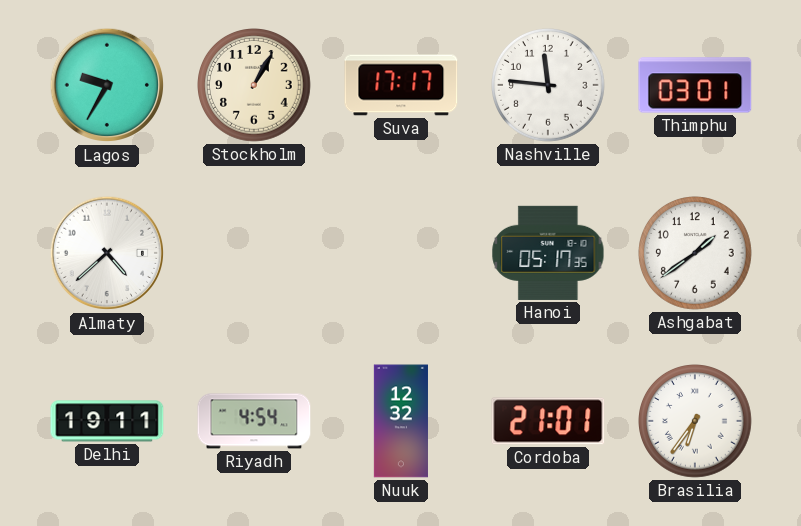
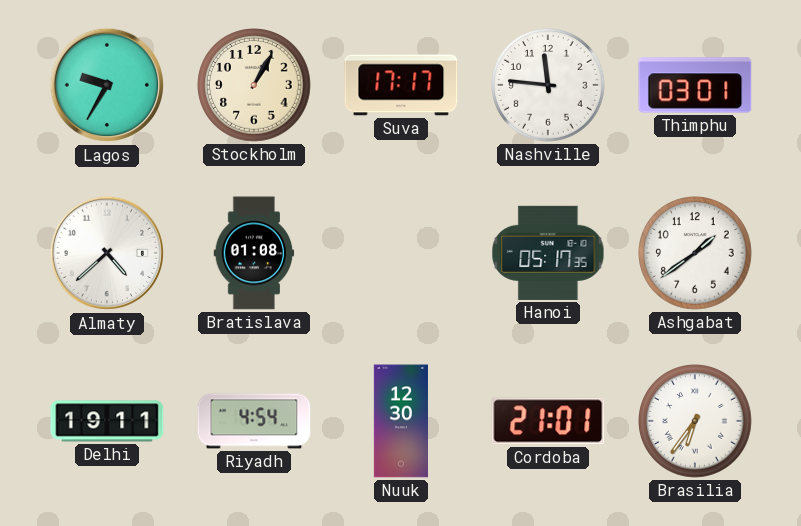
Bratislava: none -> 01:08
Nuuk: 12:32 -> 12:30
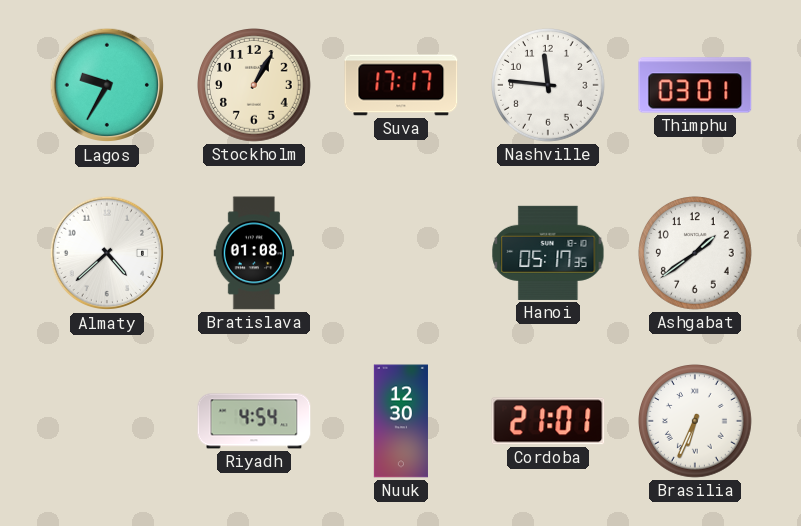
Delhi: 19:11 -> none
Brasilia: 6:36 -> 6:34
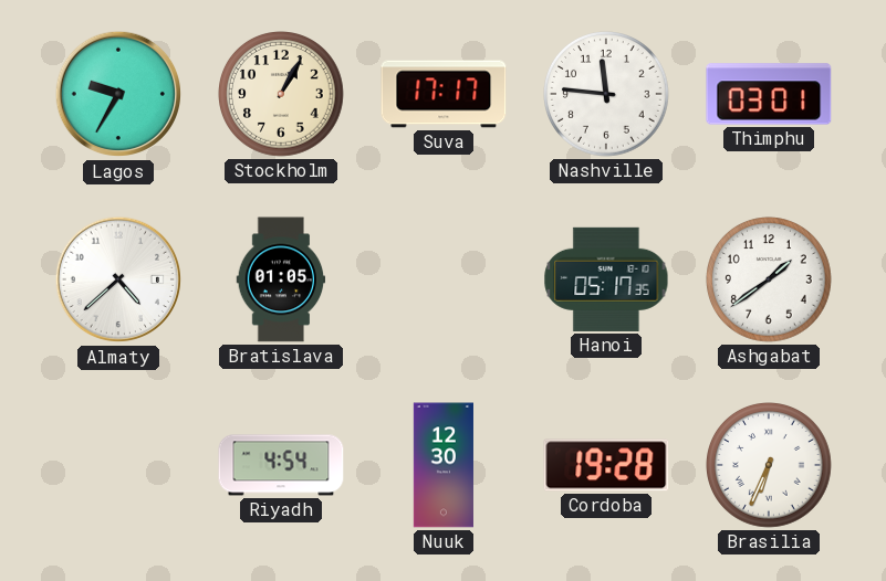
Bratislava: 01:08 -> 01:05
Cordoba: 21:01 -> 19:28
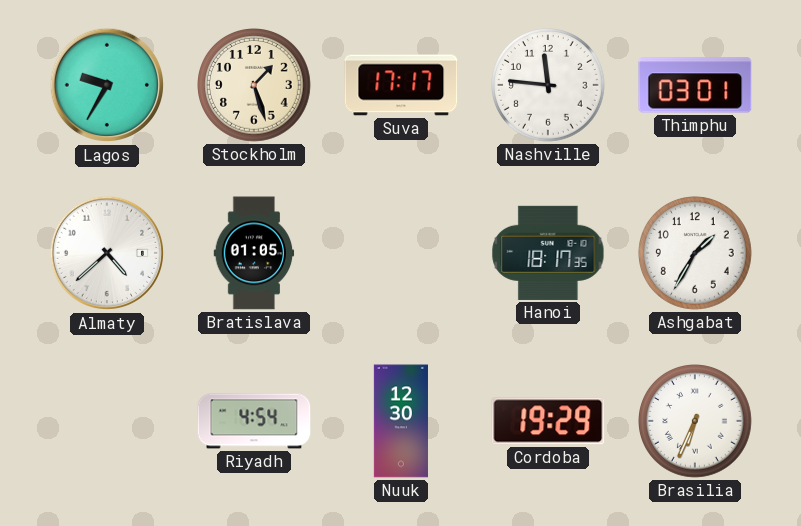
Stockholm: 1:05 -> 1:27
Hanoi: 05:17 -> 18:17
Ashgabat: 1:39 -> 1:35
Cordoba: 19:28 -> 19:29
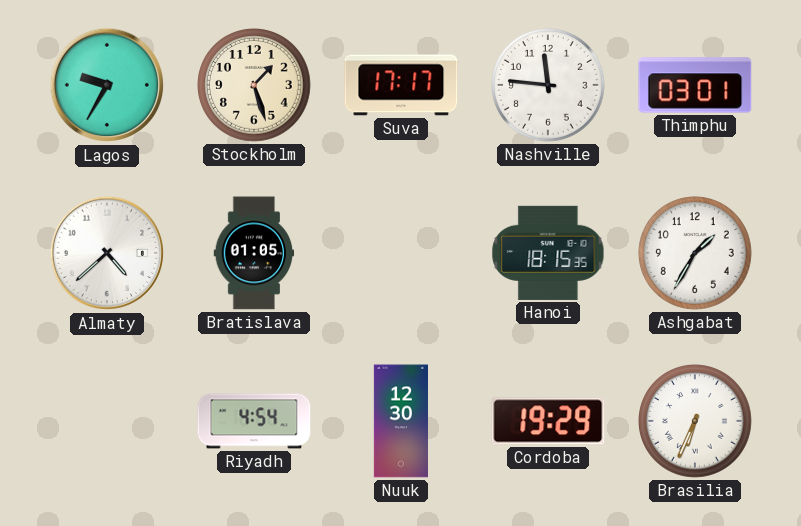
Hanoi: 18:17 -> 18:15
